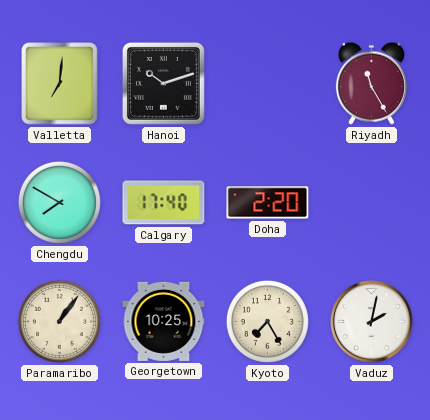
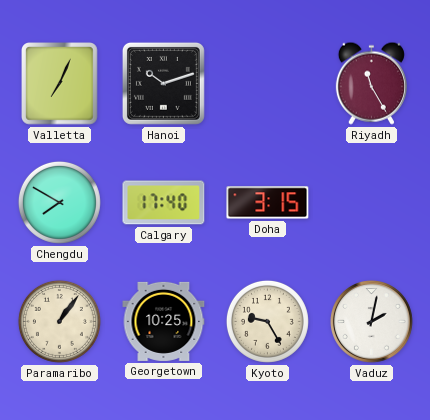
Valletta: 7:01 -> 7:04
Doha: 2:20 -> 3:15
Kyoto: 7:25 -> 9:25
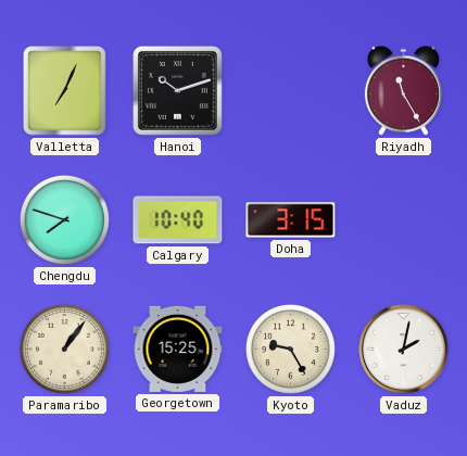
Chengdu: 7:50 -> 7:48
Calgary: 17:40 -> 10:40
Georgetown: 10:25 -> 15:25
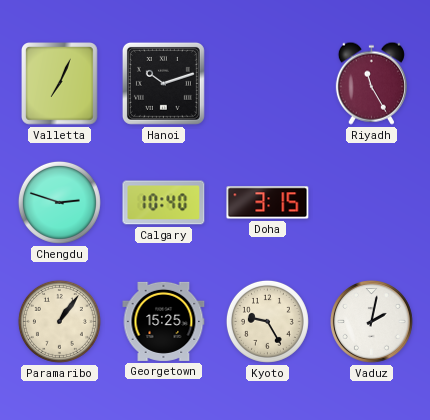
Chengdu: 7:48 -> 2:48
